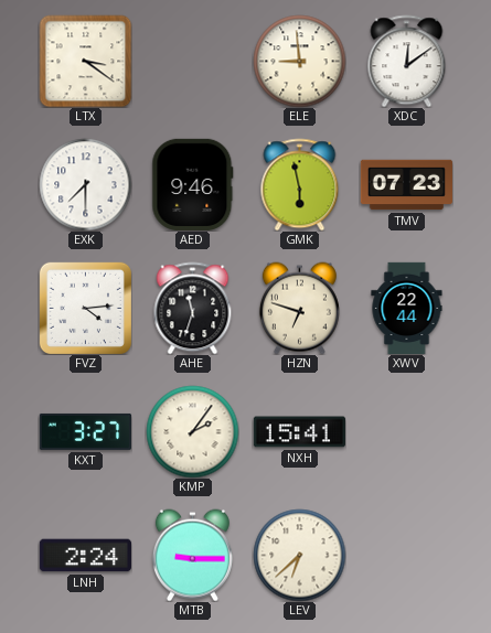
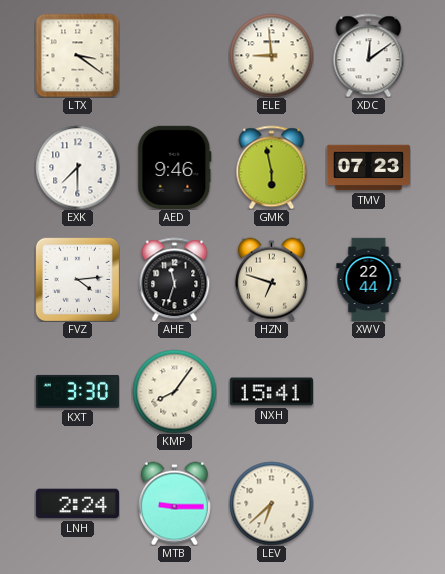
KXT: 3:27 -> 3:30
KMP: 2:06 -> 8:06
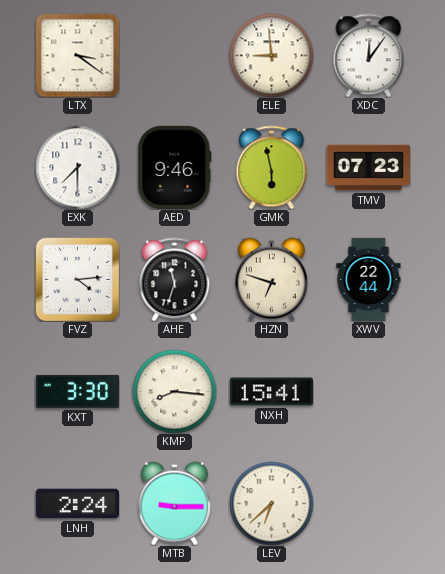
XDC: 12:09 -> 12:06
KMP: 8:06 -> 8:16
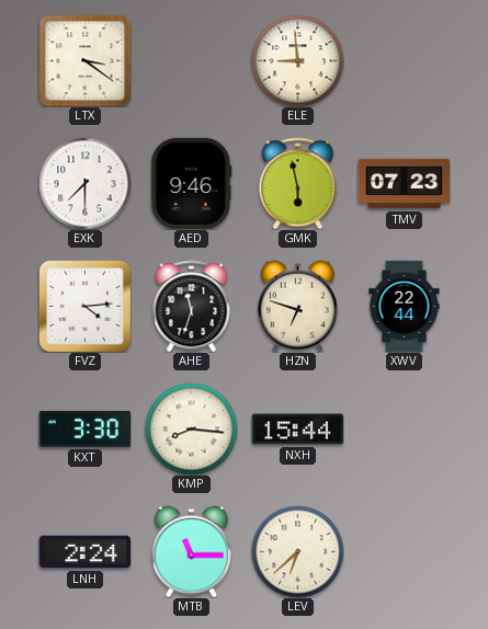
XDC: 12:06 -> none
NXH: 15:41 -> 15:44
MTB: 9:15 -> 11:15
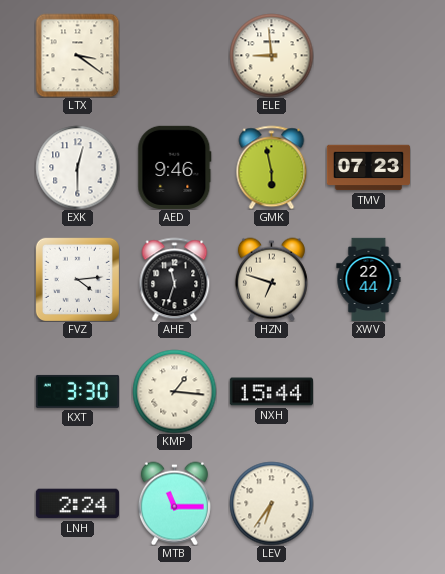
EXK: 7:30 -> 12:30
KMP: 8:16 -> 1:16
LEV: 6:38 -> 6:36
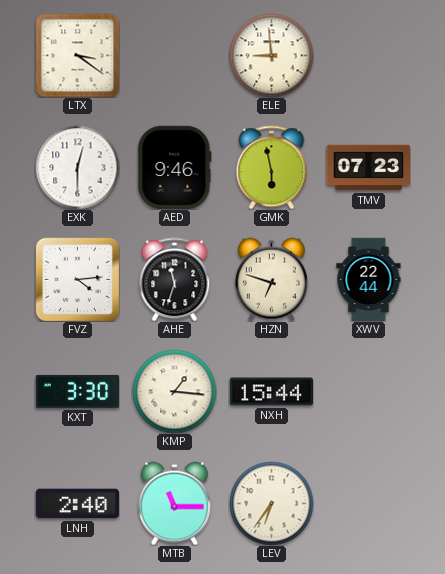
LNH: 2:24 -> 2:40
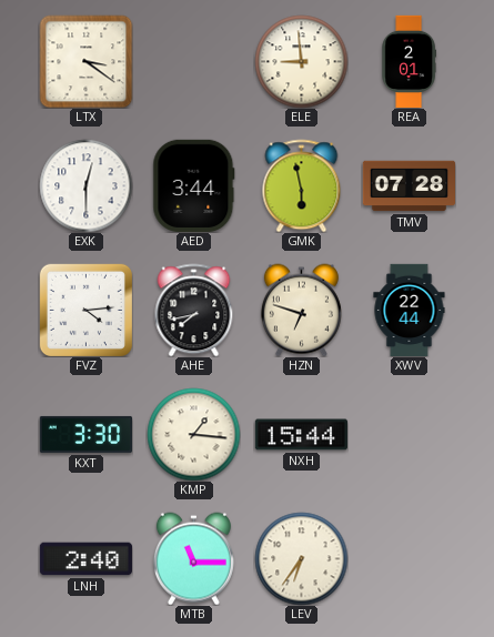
REA: none -> 2:01
AED: 9:46 -> 3:44
TMV: 07:23 -> 07:28
AHE: 11:33 -> 7:43
